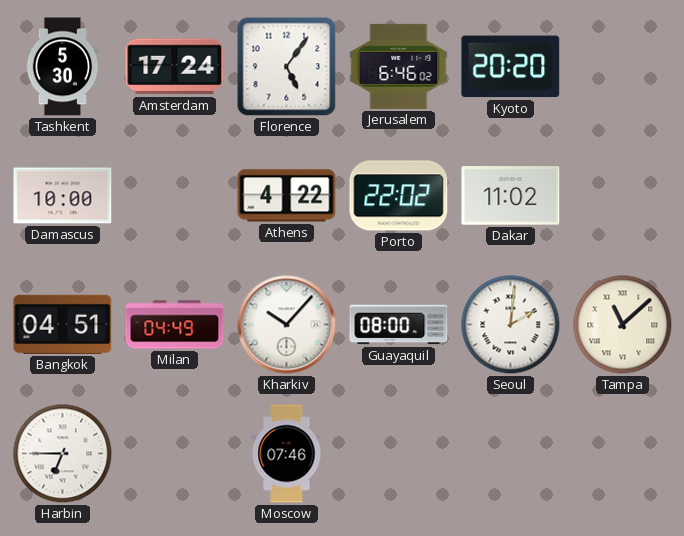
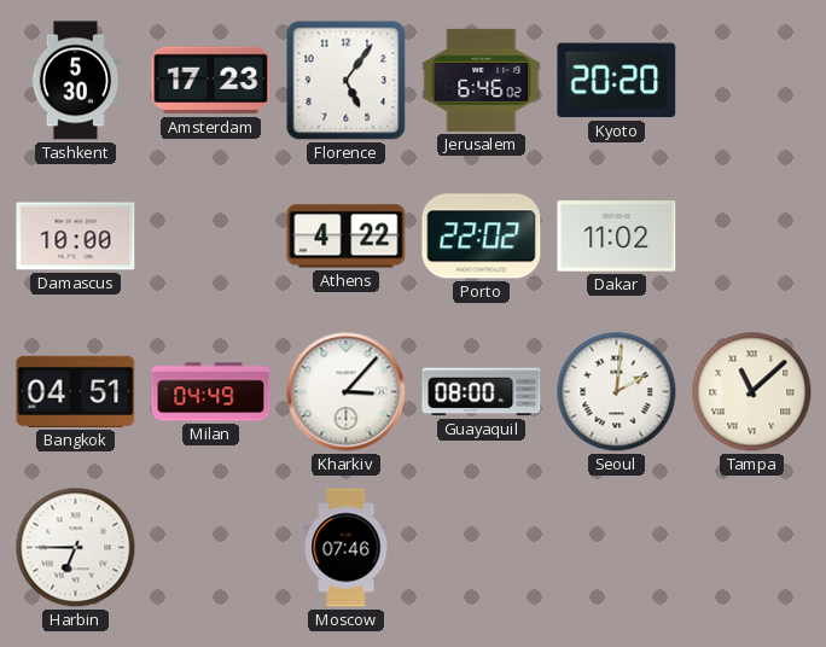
Amsterdam: 17:24 -> 17:23
Kharkiv: 10:07 -> 3:07
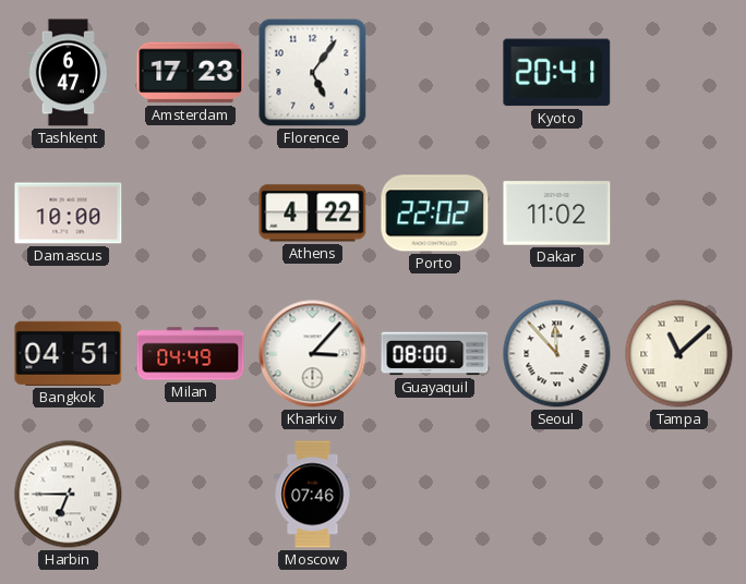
Tashkent: 5:30 -> 6:47
Jerusalem: 6:46 -> none
Kyoto: 20:20 -> 20:41
Seoul: 2:01 -> 11:53
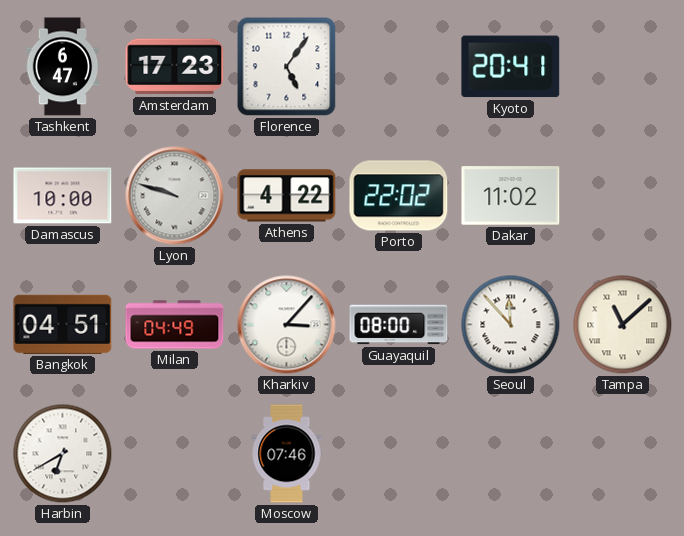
Lyon: none -> 9:48
Harbin: 6:45 -> 6:40
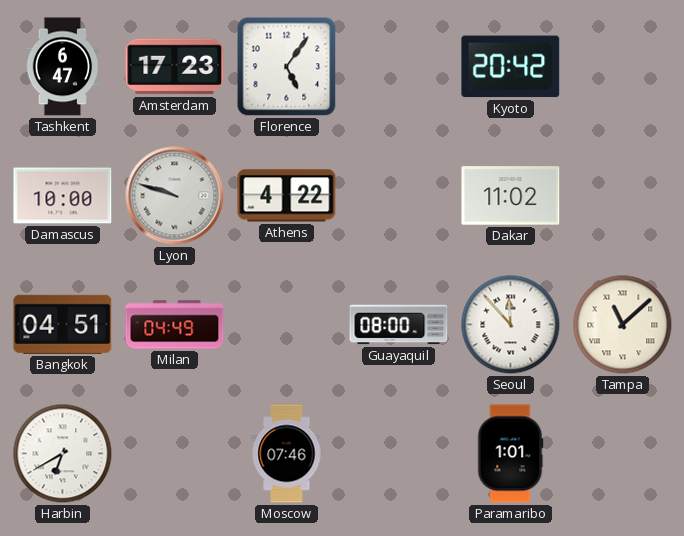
Kyoto: 20:41 -> 20:42
Porto: 22:02 -> none
Kharkiv: 3:07 -> none
Paramaribo: none -> 1:01
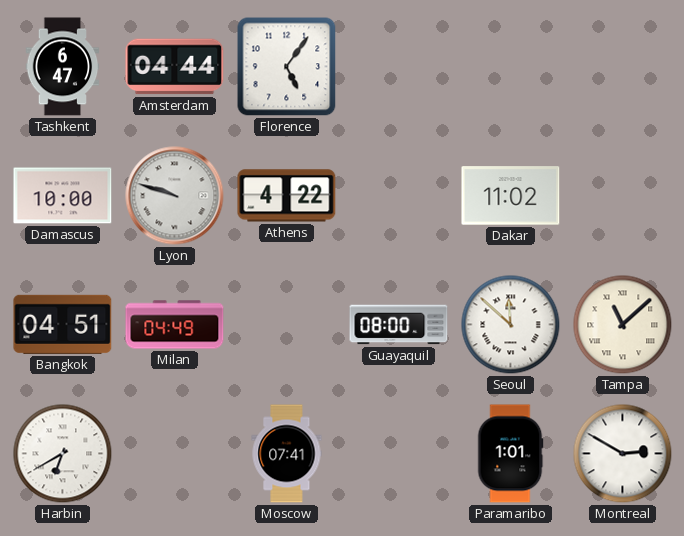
Amsterdam: 17:23 -> 04:44
Kyoto: 20:42 -> none
Seoul: 11:53 -> 11:52
Moscow: 07:46 -> 07:41
Montreal: none -> 2:50
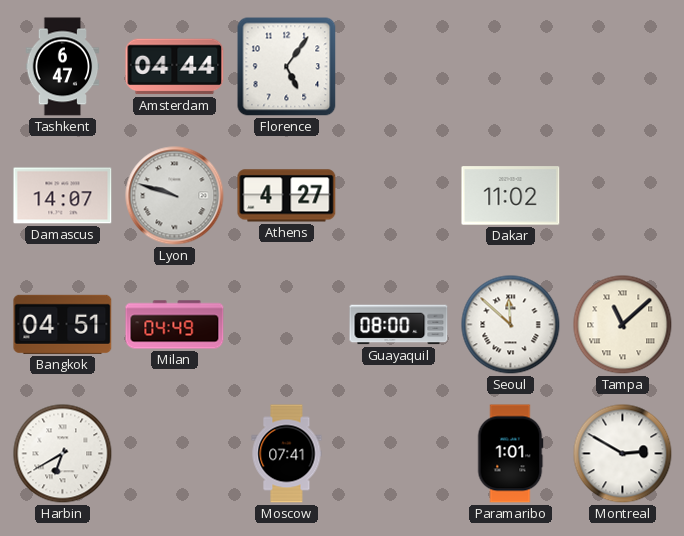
Damascus: 10:00 -> 14:07
Athens: 4:22 -> 4:27
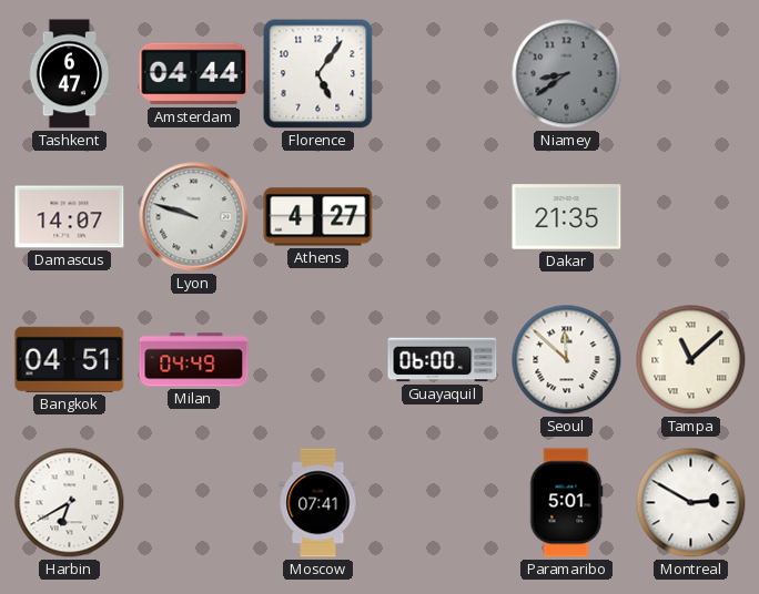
Niamey: none -> 8:39
Dakar: 11:02 -> 21:35
Guayaquil: 08:00 -> 06:00
Paramaribo: 1:01 -> 5:01
